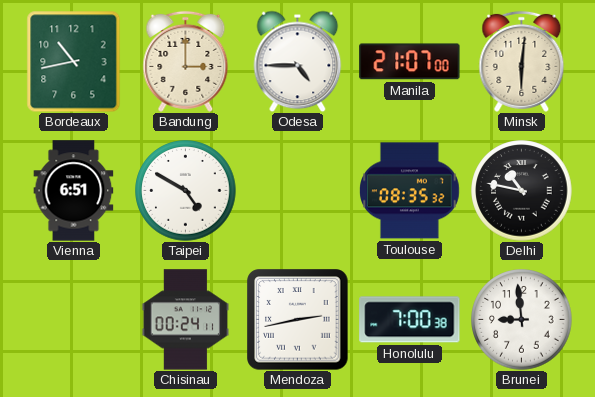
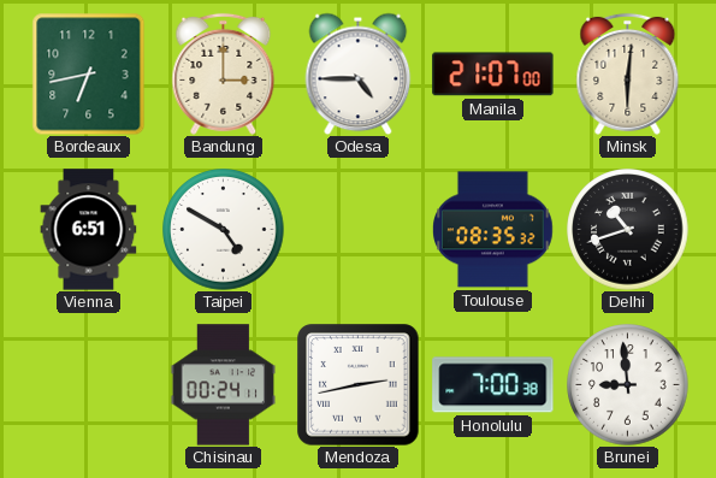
Bordeaux: 10:43 -> 6:43
Delhi: 10:47 -> 10:42
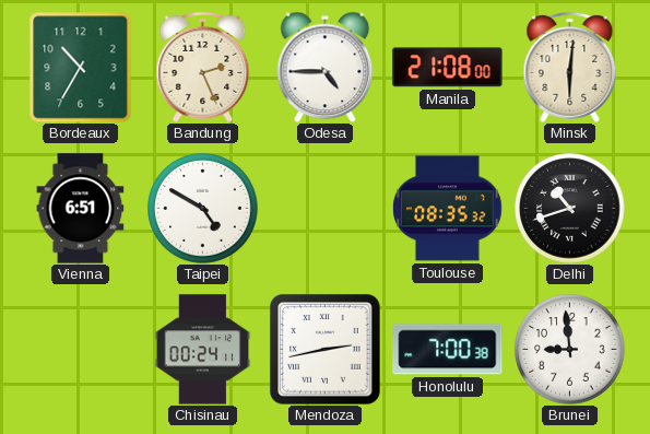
Bordeaux: 6:43 -> 10:35
Bandung: 3:00 -> 2:26
Manila: 21:07 -> 21:08
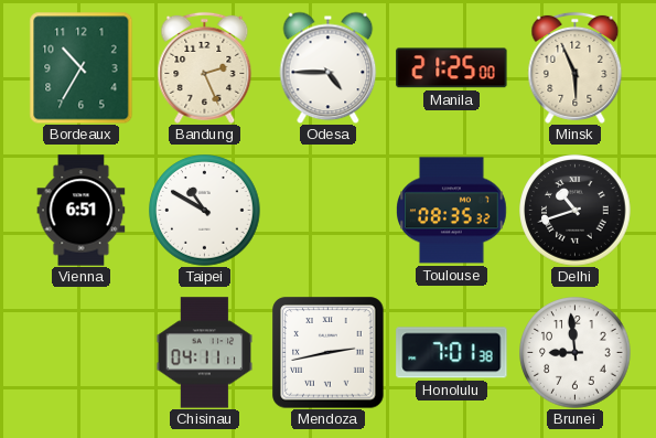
Manila: 21:08 -> 21:25
Minsk: 6:01 -> 5:56
Taipei: 4:50 -> 10:50
Chisinau: 00:24 -> 04:11
Honolulu: 7:00 -> 7:01
